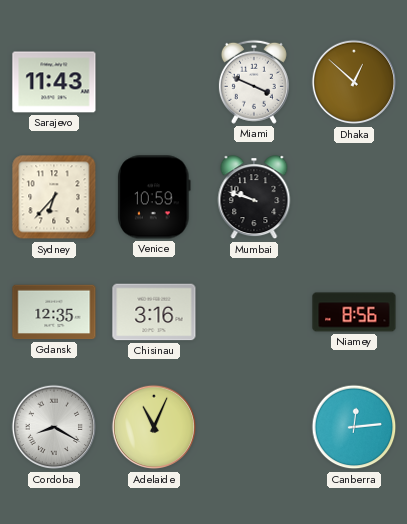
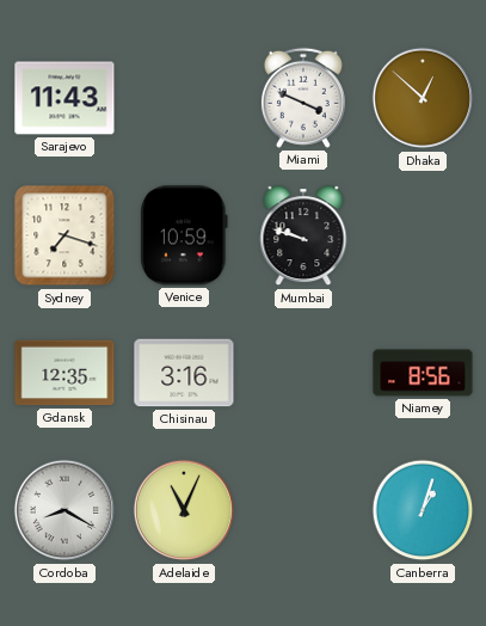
Sydney: 6:37 -> 7:18
Canberra: 12:14 -> 1:03
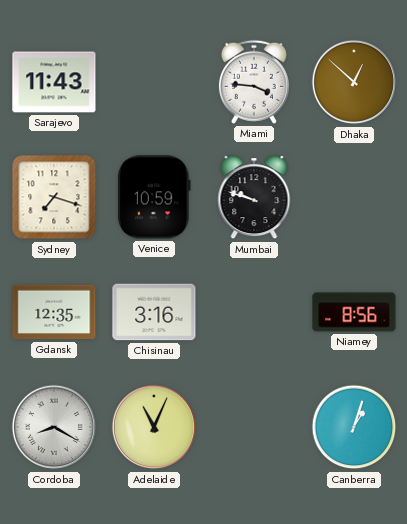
Miami: 3:49 -> 3:46
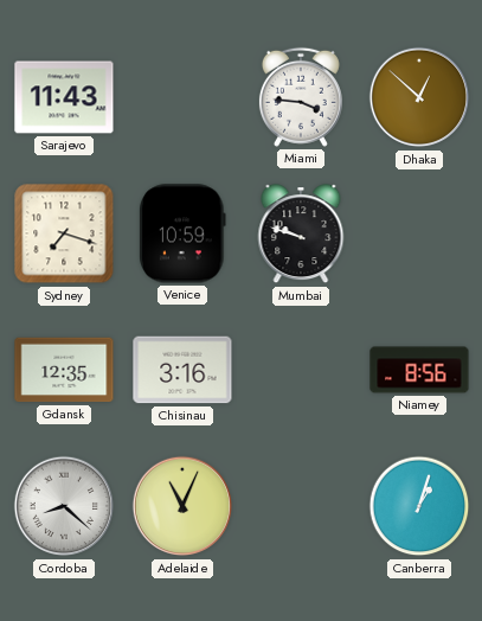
Cordoba: 8:20 -> 8:22
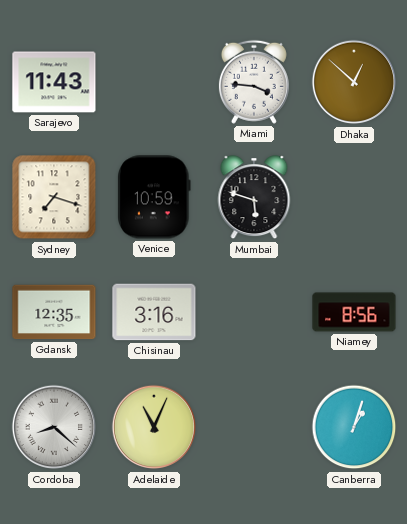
Mumbai: 9:48 -> 5:48
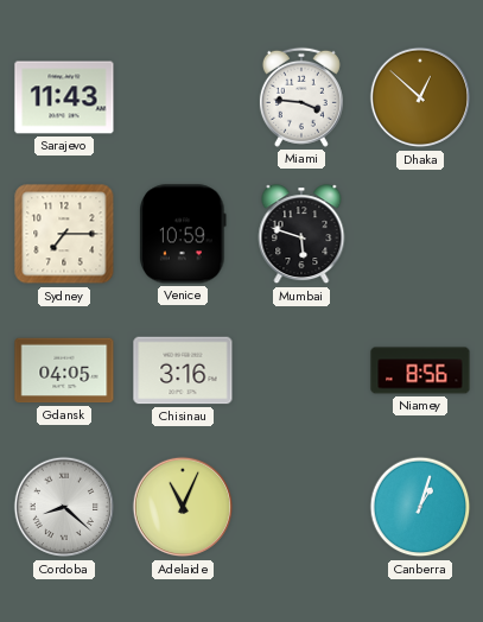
Sydney: 7:18 -> 7:15
Gdansk: 12:35 -> 04:05
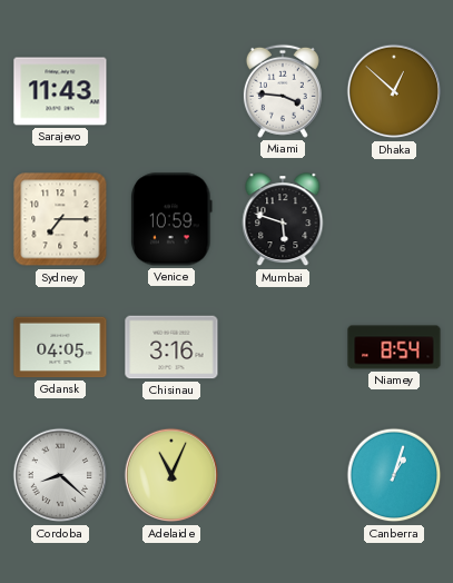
Niamey: 8:56 -> 8:54
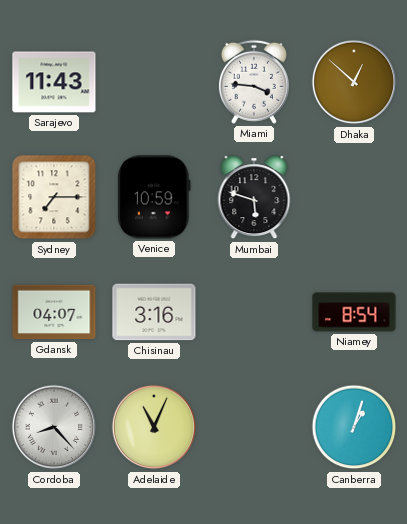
Gdansk: 04:05 -> 04:07
Cordoba: 8:22 -> 8:23
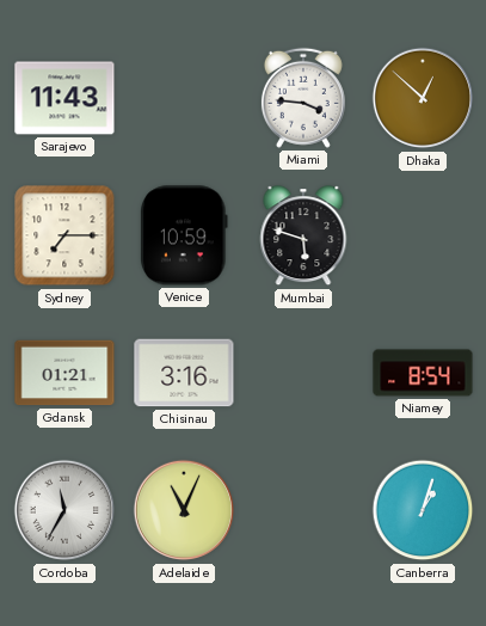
Gdansk: 04:07 -> 01:21
Cordoba: 8:23 -> 11:35
